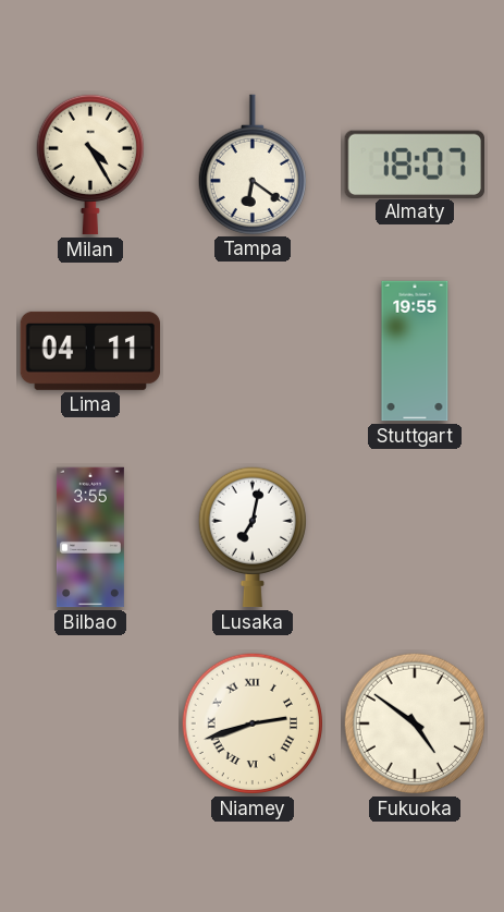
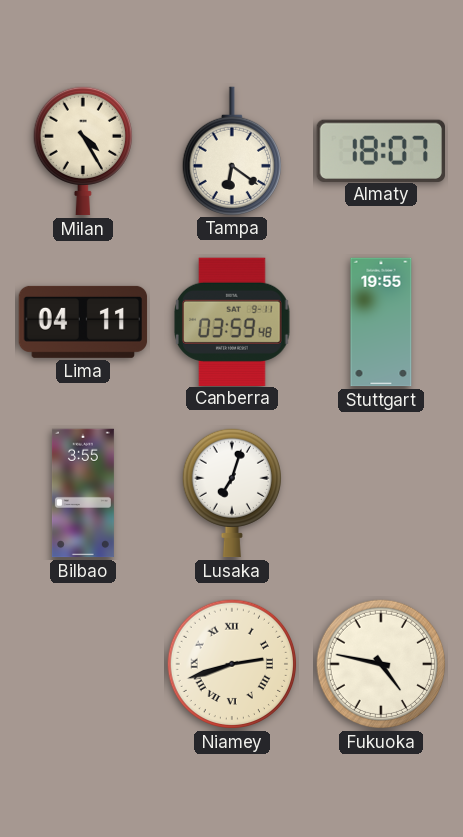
Canberra: none -> 03:59
Lusaka: 7:02 -> 7:03
Fukuoka: 4:51 -> 4:47
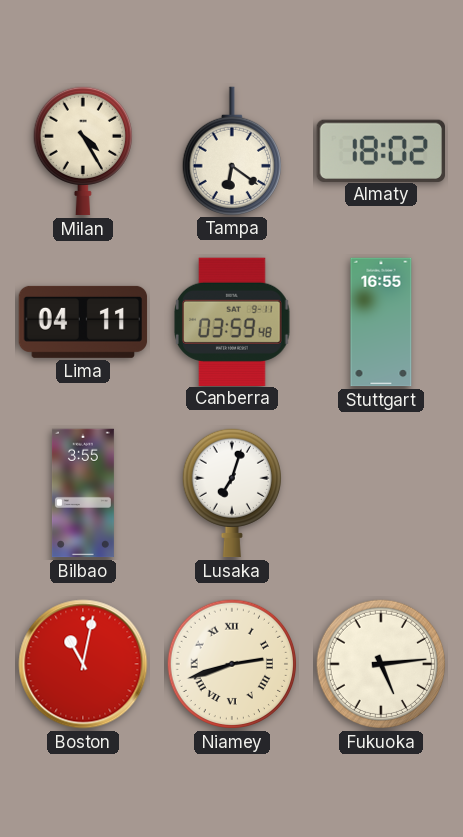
Almaty: 18:07 -> 18:02
Stuttgart: 19:55 -> 16:55
Boston: none -> 11:02
Fukuoka: 4:47 -> 5:14
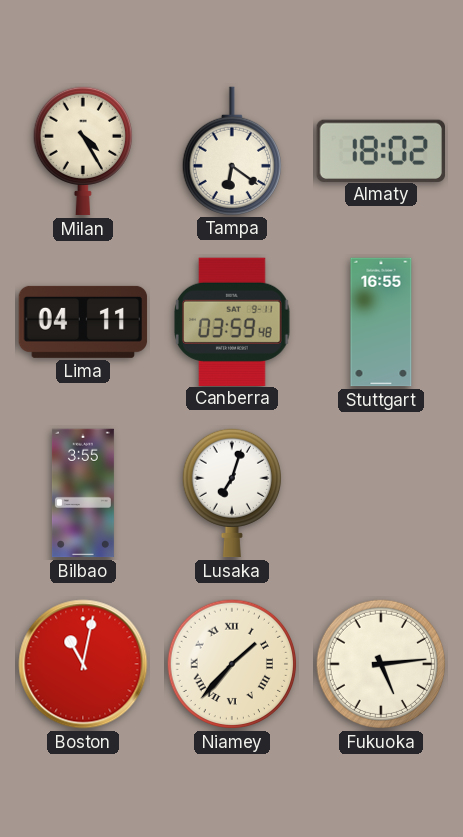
Niamey: 2:42 -> 1:37
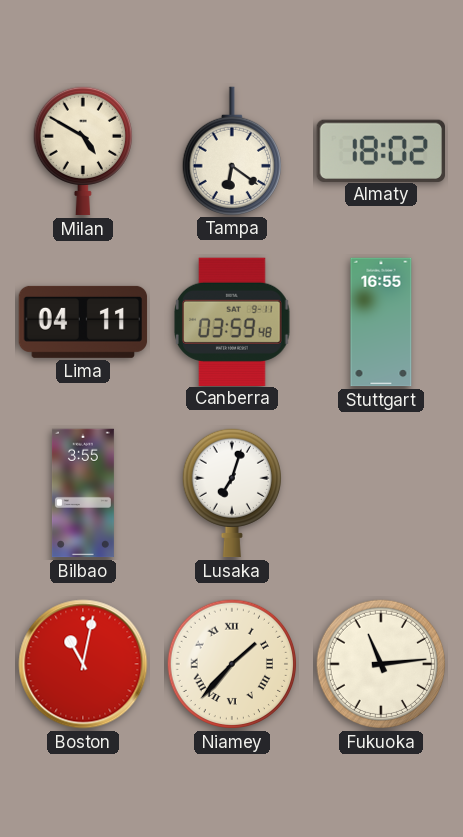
Milan: 4:25 -> 4:50
Fukuoka: 5:14 -> 11:14
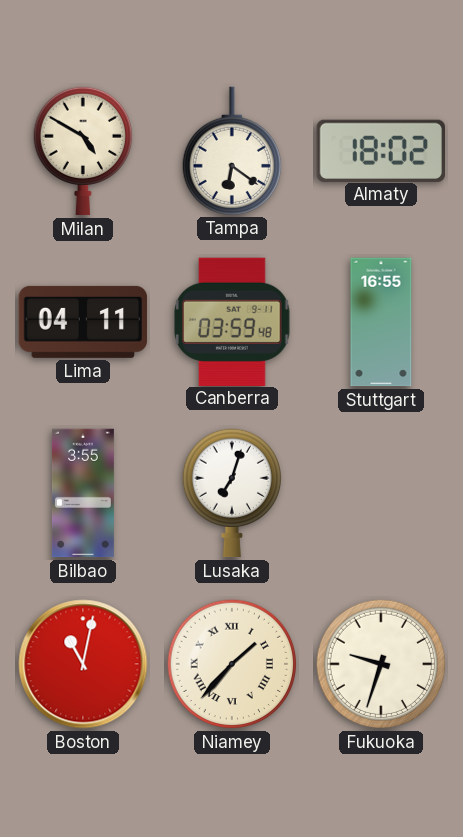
Fukuoka: 11:14 -> 9:33
